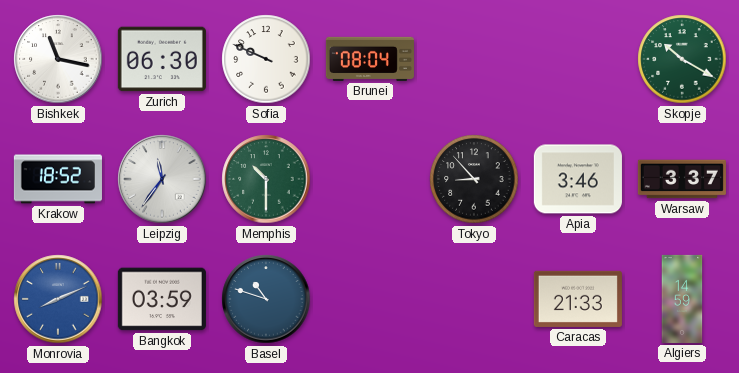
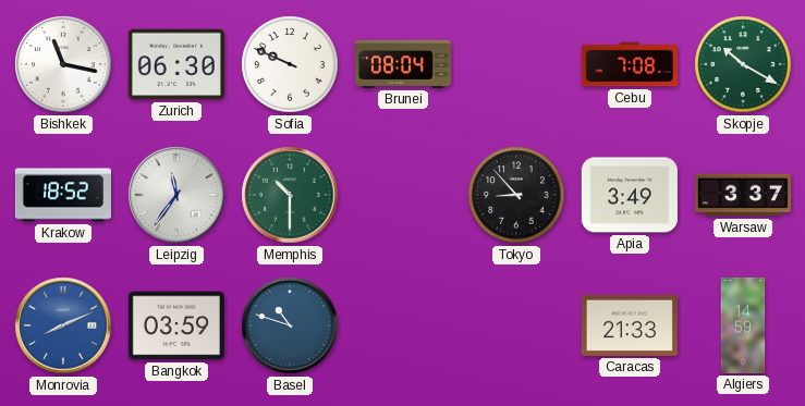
Cebu: none -> 7:08
Apia: 3:46 -> 3:49
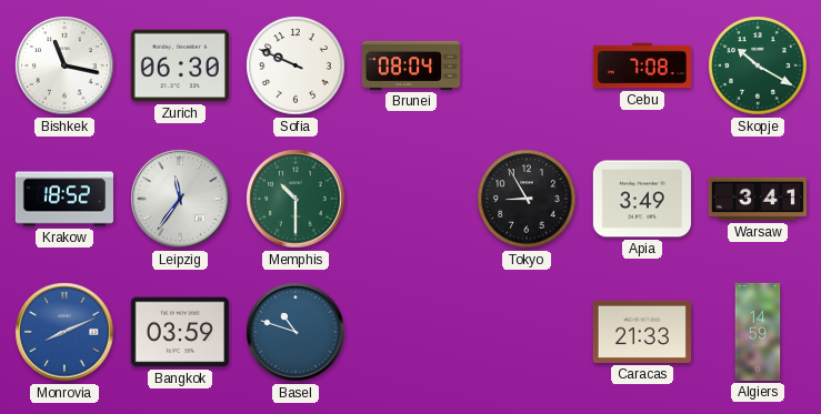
Tokyo: 8:53 -> 8:55
Warsaw: 3:37 -> 3:41
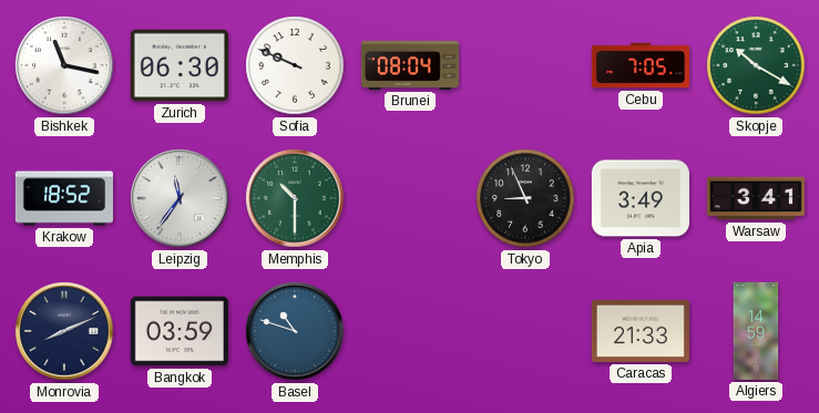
Cebu: 7:08 -> 7:05
Tokyo: 8:55 -> 8:56
Monrovia dial: blue -> navy
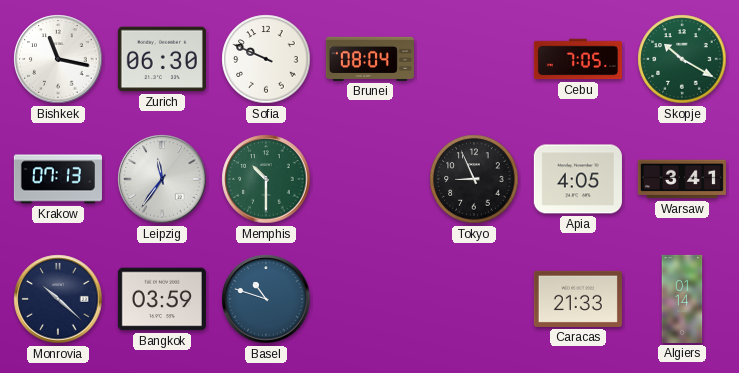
Krakow: 18:52 -> 07:13
Apia: 3:49 -> 4:05
Monrovia: 8:11 -> 10:22
Algiers: 14:59 -> 01:14
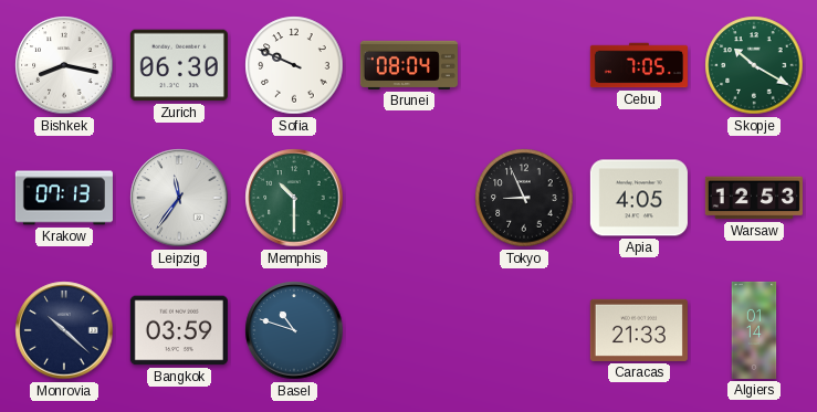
Bishkek: 11:17 -> 8:17
Warsaw: 3:41 -> 12:53
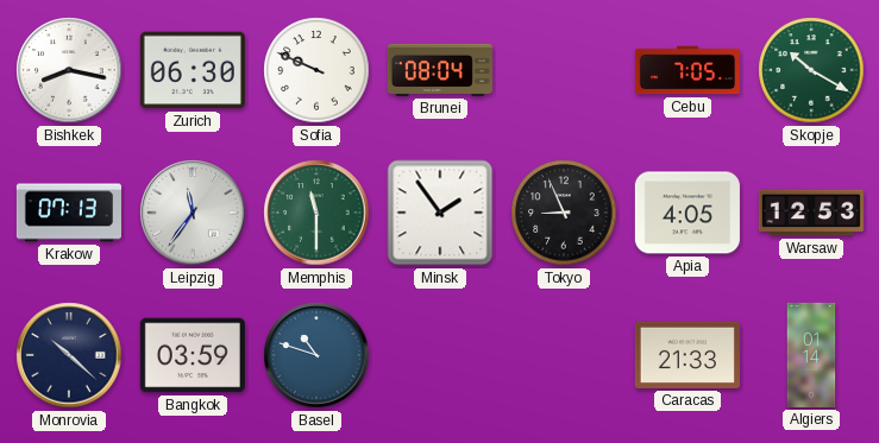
Memphis: 10:30 -> 11:30
Minsk: none -> 1:54
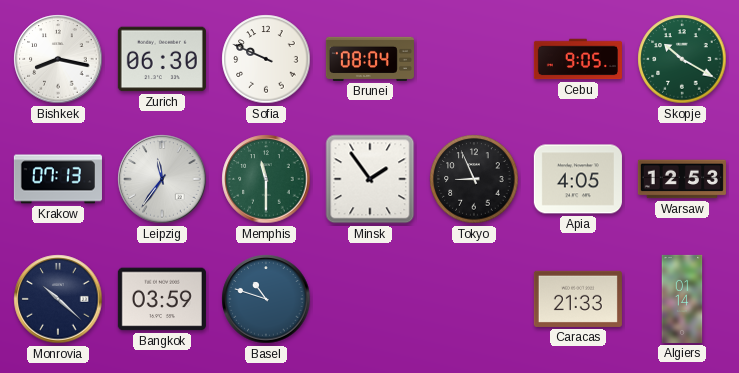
Cebu: 7:05 -> 9:05
